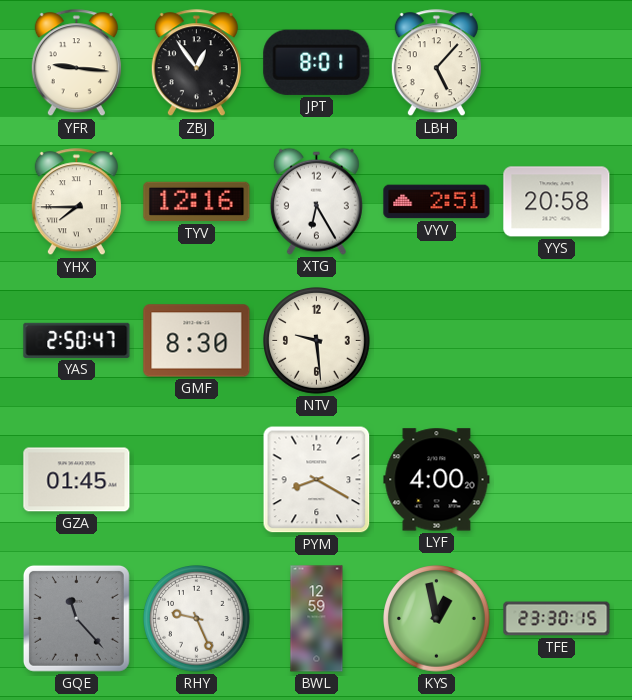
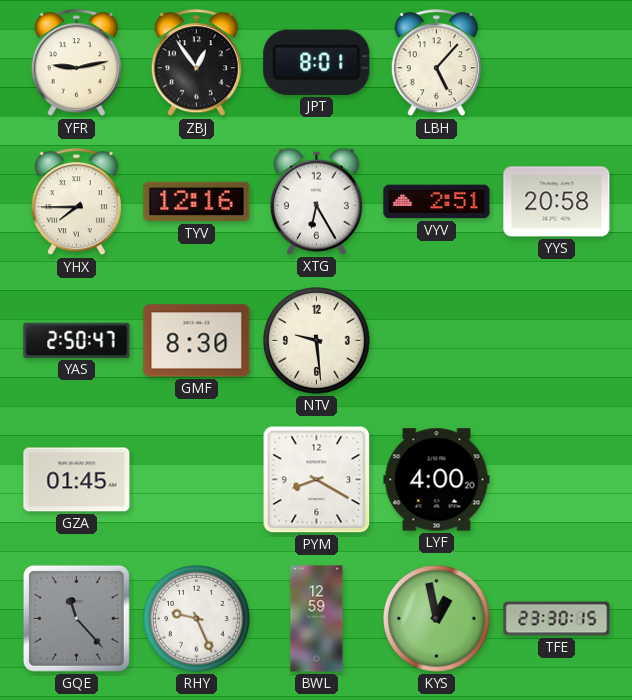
YFR: 9:16 -> 9:13
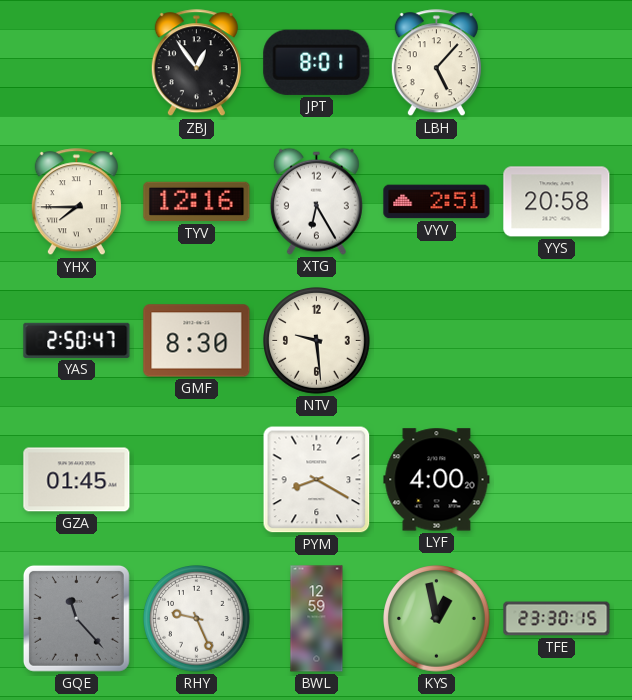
YFR: 9:13 -> none
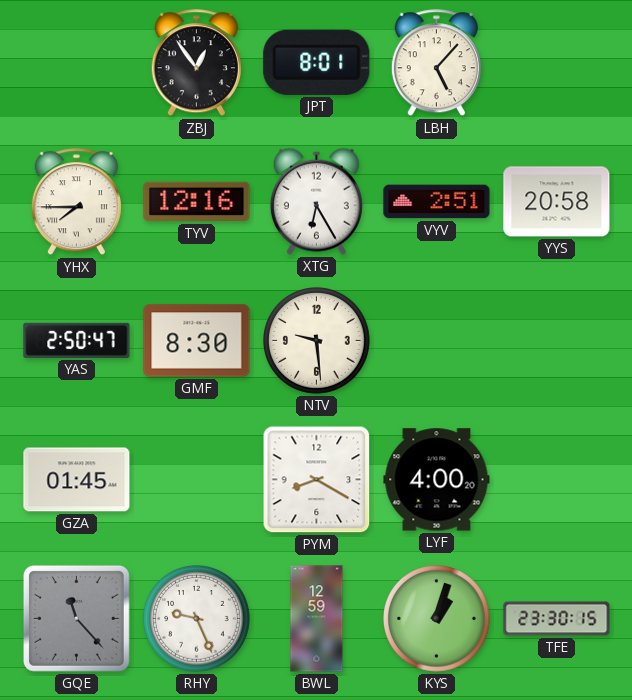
KYS: 12:58 -> 1:03
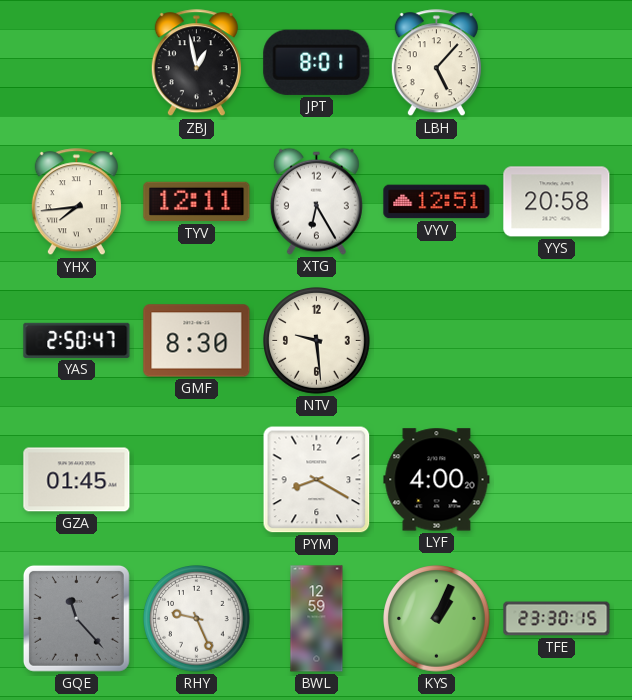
ZBJ: 12:54 -> 12:58
YHX: 7:45 -> 7:44
TYV: 12:16 -> 12:11
VYV: 2:51 -> 12:51
KYS: 1:03 -> 1:04
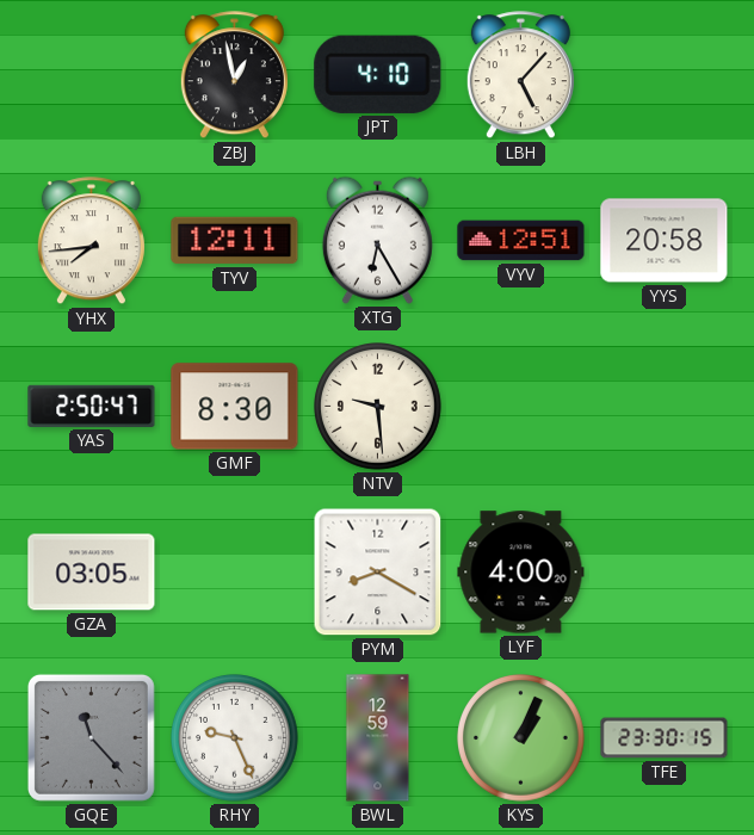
JPT: 8:01 -> 4:10
GZA: 01:45 -> 03:05
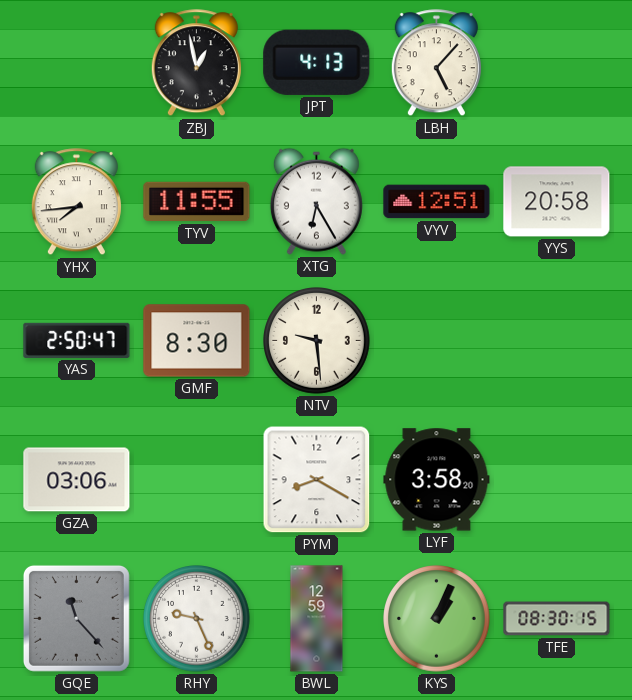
JPT: 4:10 -> 4:13
TYV: 12:11 -> 11:55
GZA: 03:05 -> 03:06
LYF: 4:00 -> 3:58
TFE: 23:30 -> 08:30
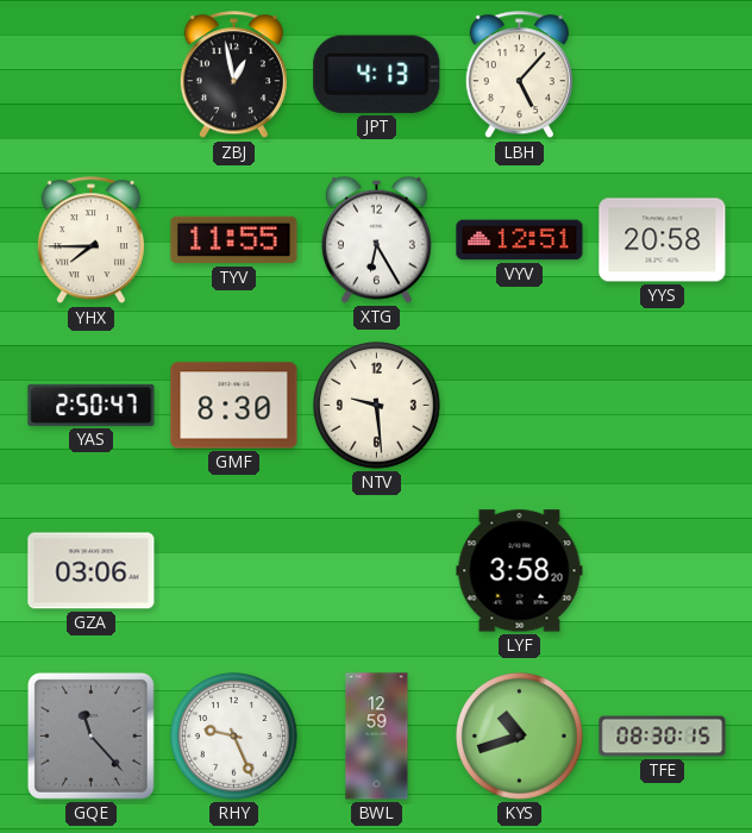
YHX: 7:44 -> 7:45
PYM: 8:20 -> none
KYS: 1:04 -> 10:42
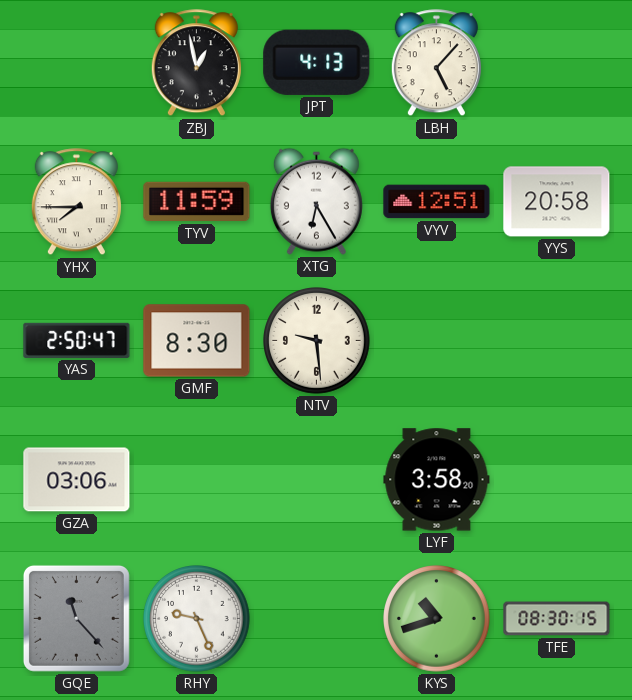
TYV: 11:55 -> 11:59
BWL: 12:59 -> none
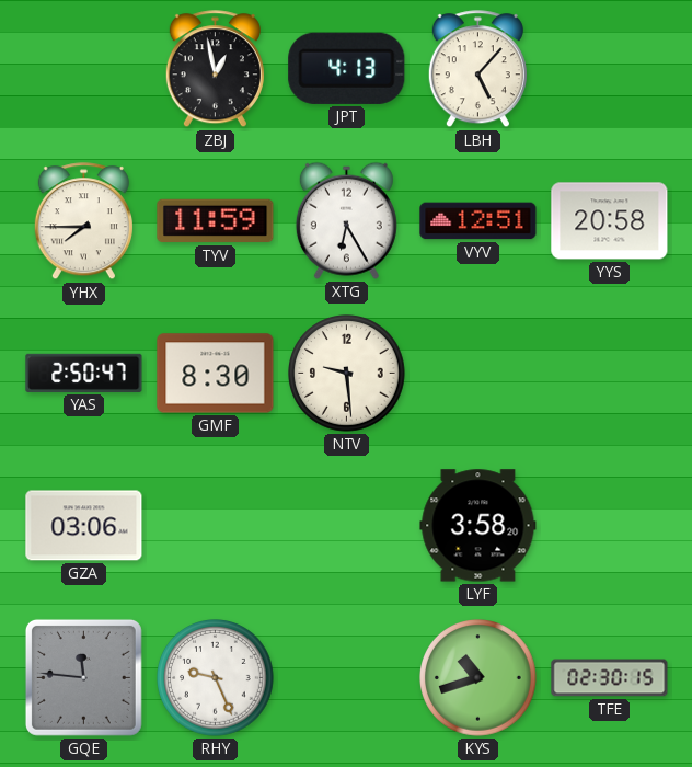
GQE: 11:23 -> 11:46
TFE: 08:30 -> 02:30
